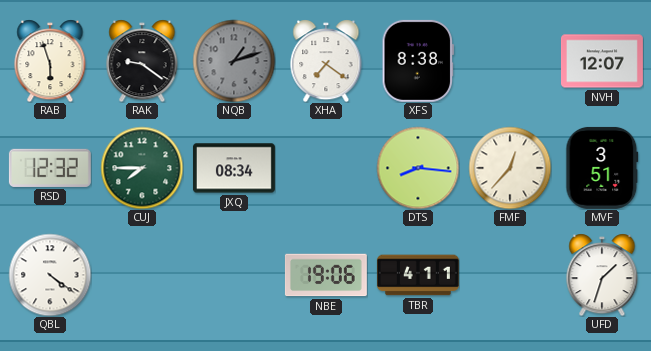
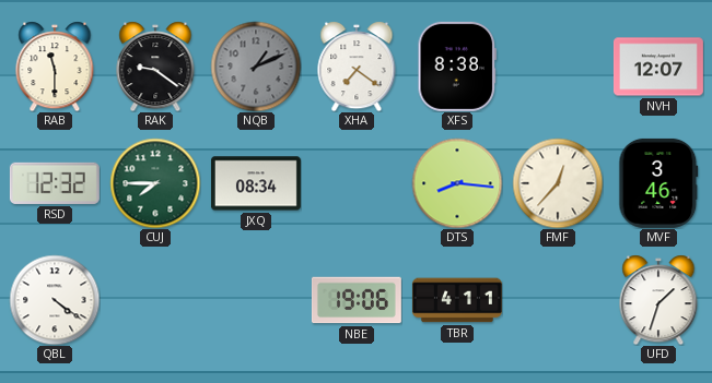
RAB: 5:57 -> 11:30
NQB: 1:12 -> 1:11
MVF: 3:51 -> 3:46
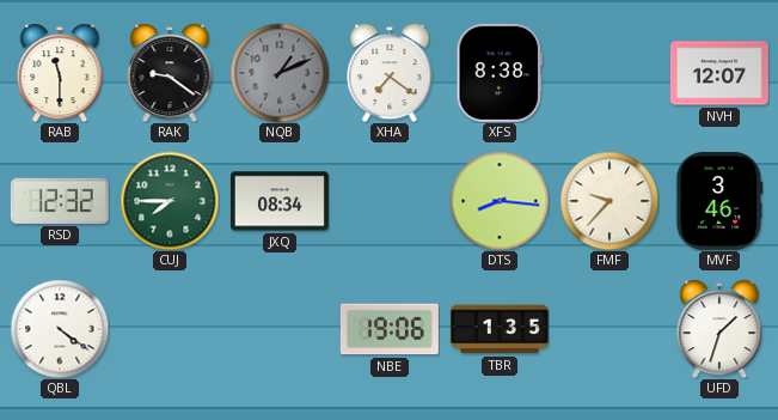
FMF: 12:37 -> 9:37
TBR: 4:11 -> 1:35
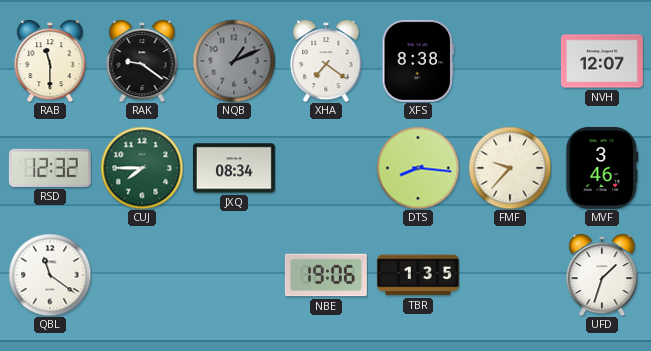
QBL: 4:21 -> 11:21
